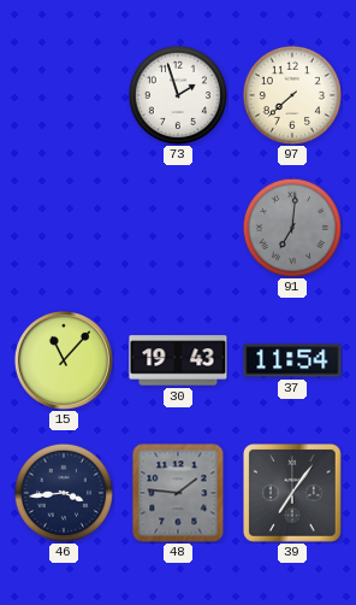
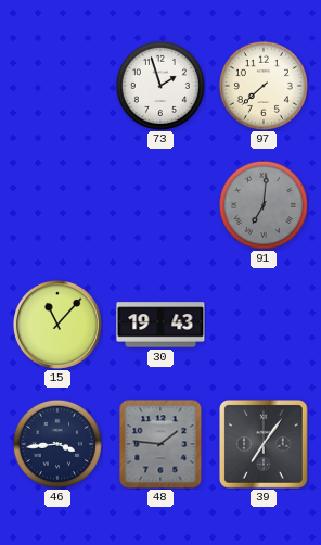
37: 11:54 -> none
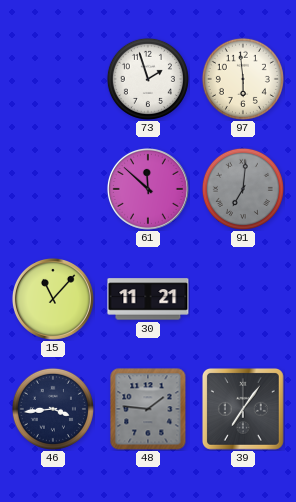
97: 7:38 -> 5:59
61: none -> 11:52
30: 19:43 -> 11:21
